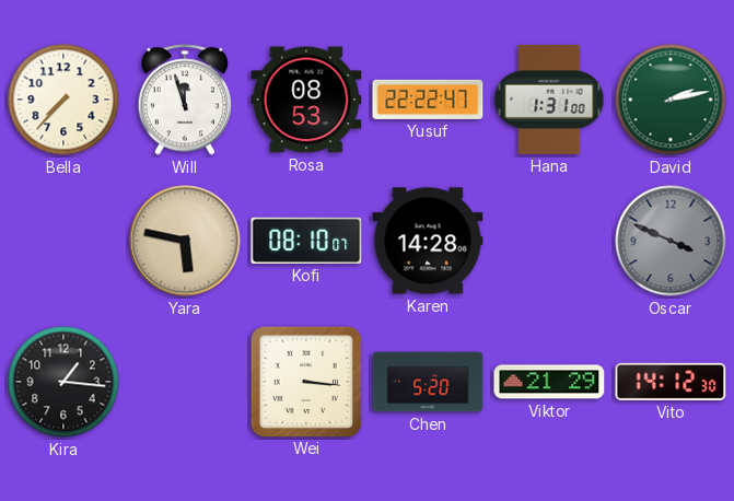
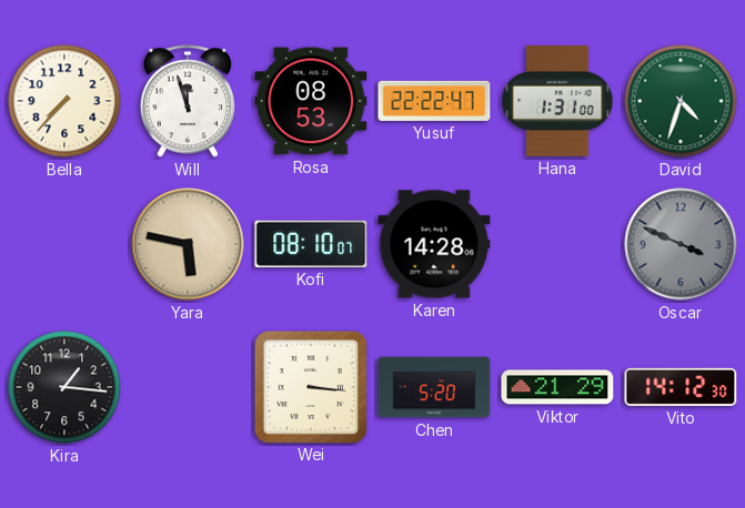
David: 2:13 -> 4:33
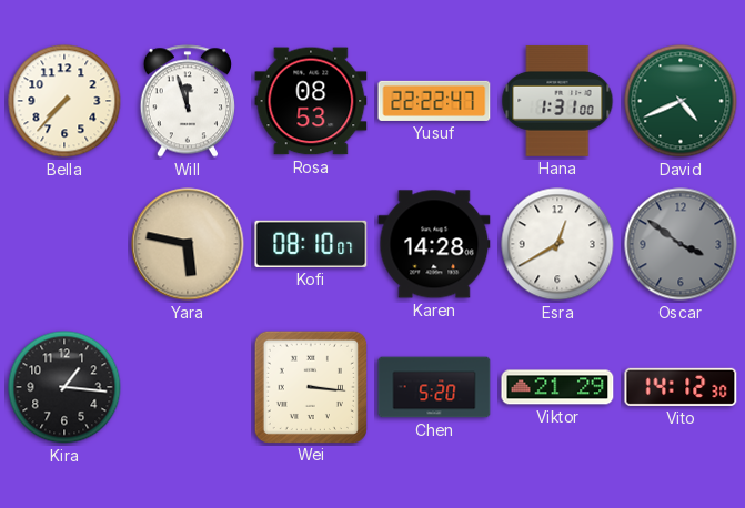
David: 4:33 -> 4:41
Esra: none -> 12:40
Oscar: 3:49 -> 3:51
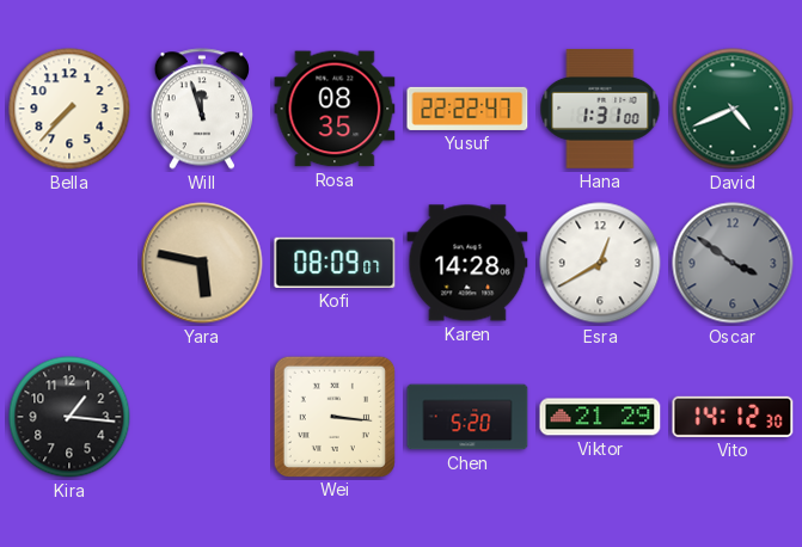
Rosa: 08:53 -> 08:35
Kofi: 08:10 -> 08:09
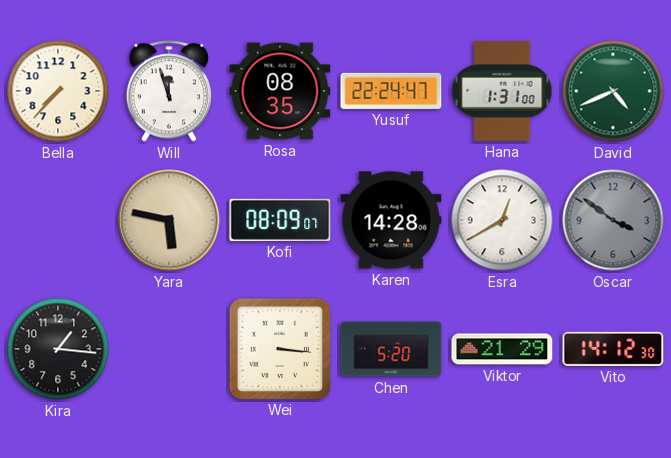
Yusuf: 22:22 -> 22:24
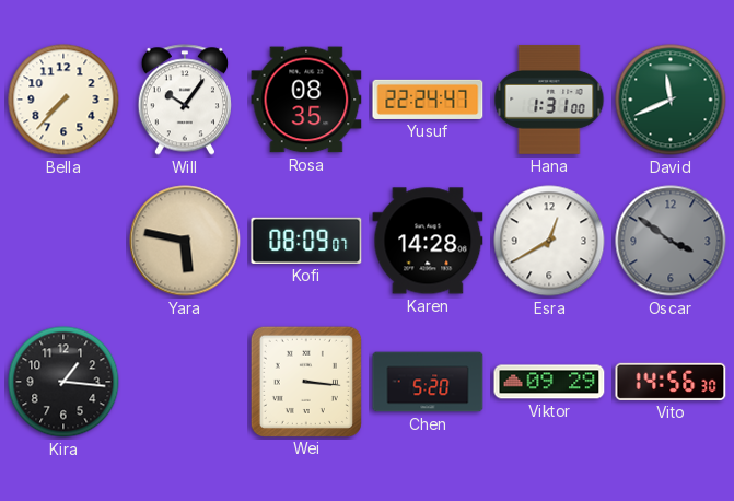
Will: 11:57 -> 10:06
David: 4:41 -> 11:41
Viktor: 21:29 -> 09:29
Vito: 14:12 -> 14:56
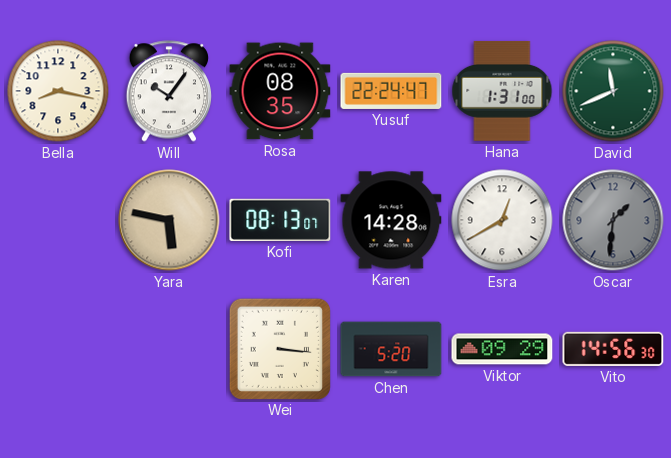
Bella: 7:37 -> 8:17
Kofi: 08:09 -> 08:13
Oscar: 3:51 -> 1:31
Kira: 1:16 -> none
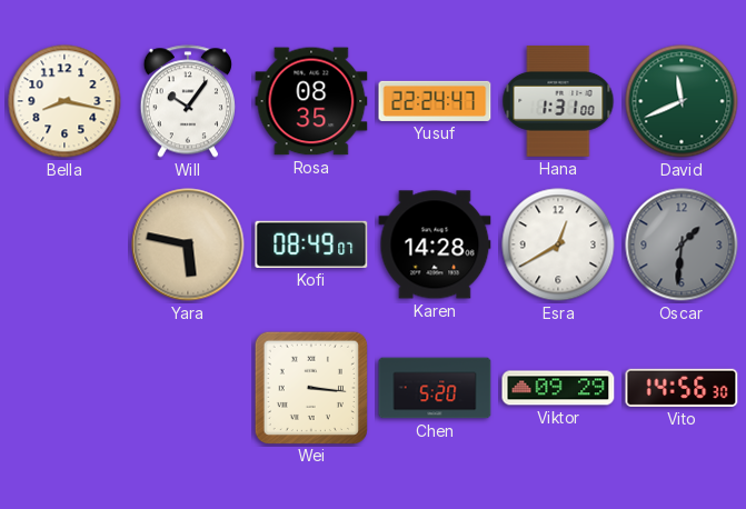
Kofi: 08:13 -> 08:49
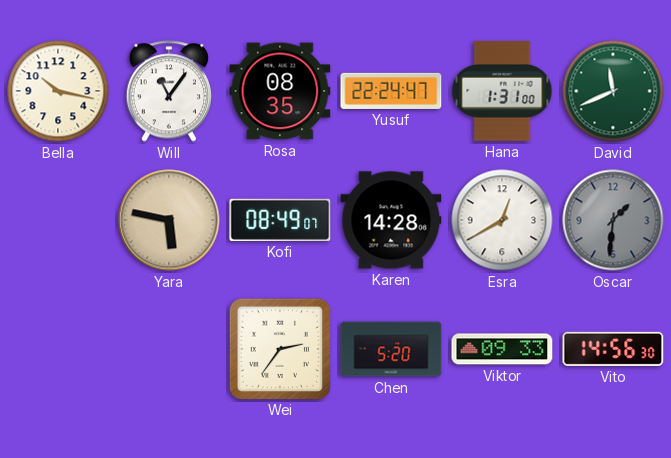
Bella: 8:17 -> 10:17
Will: 10:06 -> 11:06
Wei: 3:16 -> 2:36
Viktor: 09:29 -> 09:33
